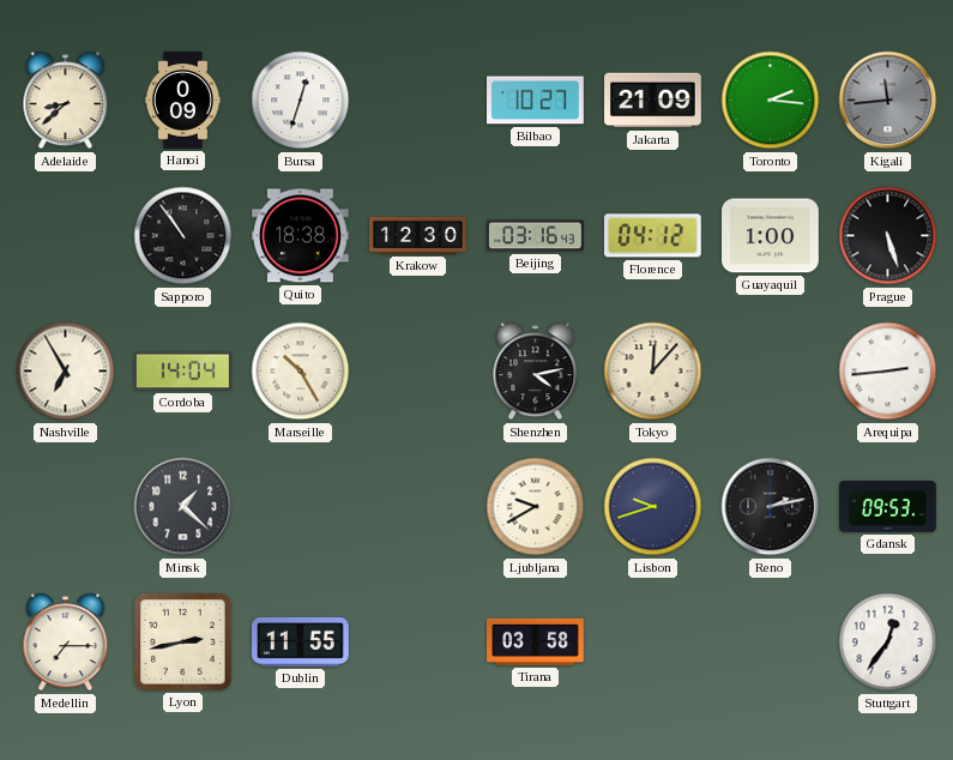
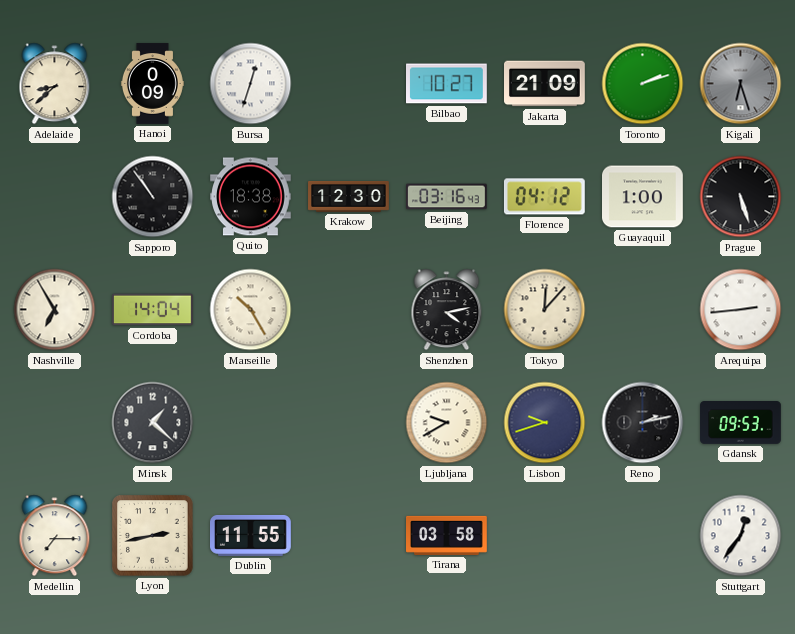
Toronto: 2:16 -> 2:12
Kigali: 11:44 -> 6:27
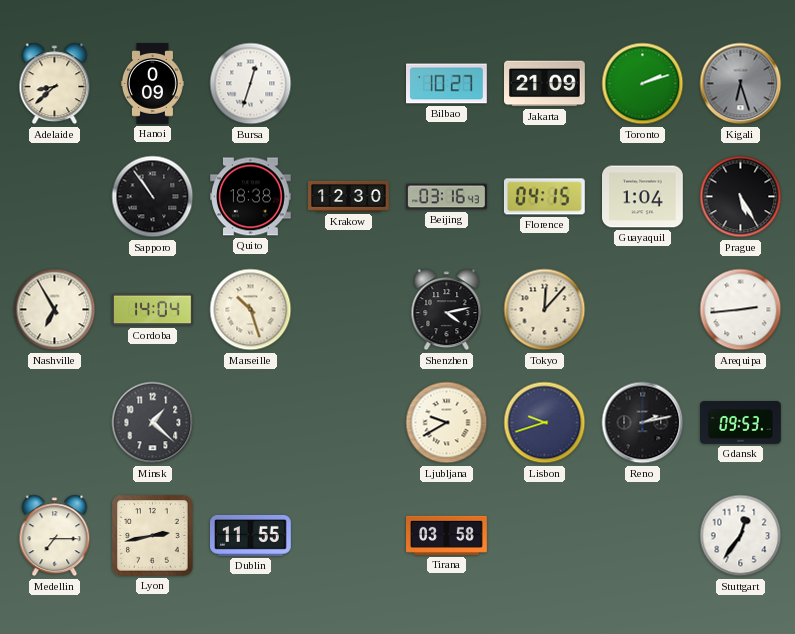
Florence: 04:12 -> 04:15
Guayaquil: 1:00 -> 1:04
Prague: 5:27 -> 5:25
Marseille: 10:25 -> 10:27
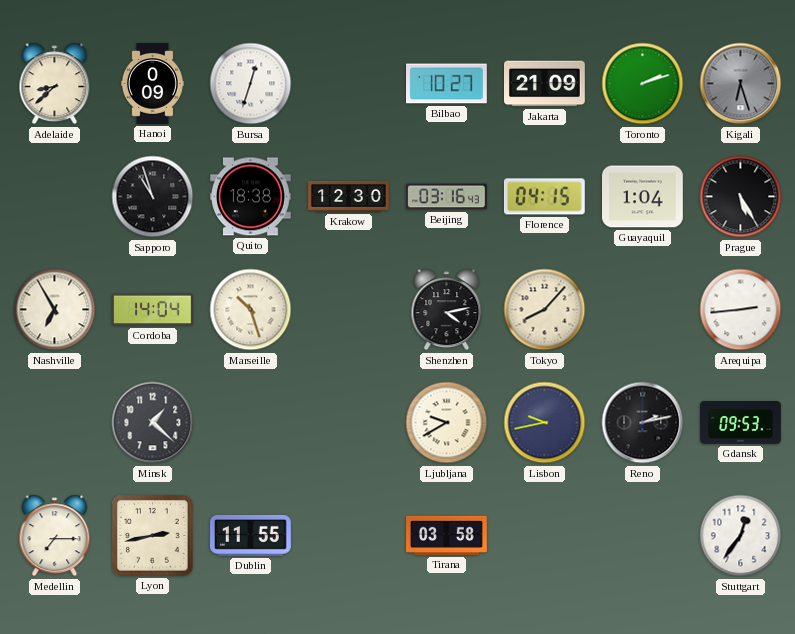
Sapporo: 10:54 -> 10:57
Tokyo: 12:07 -> 8:07
Lisbon: 9:42 -> 9:43
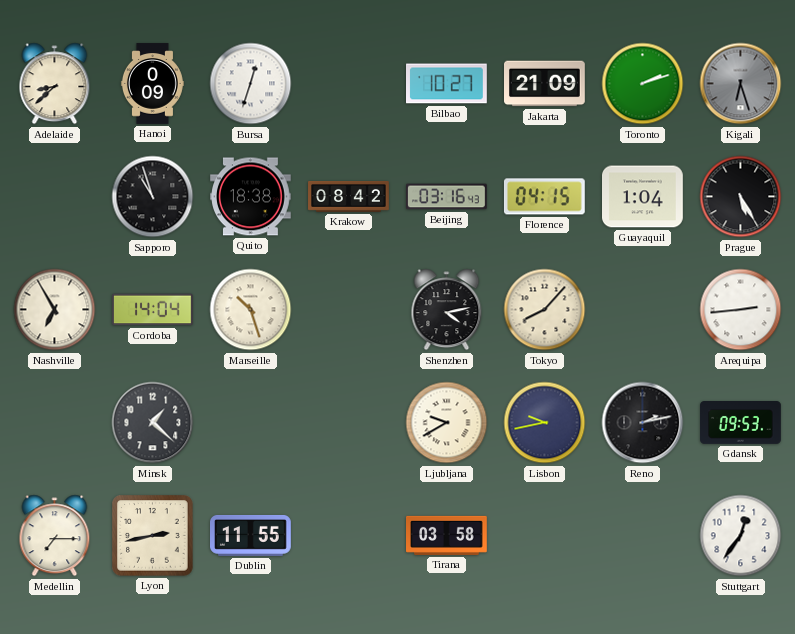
Krakow: 12:30 -> 08:42
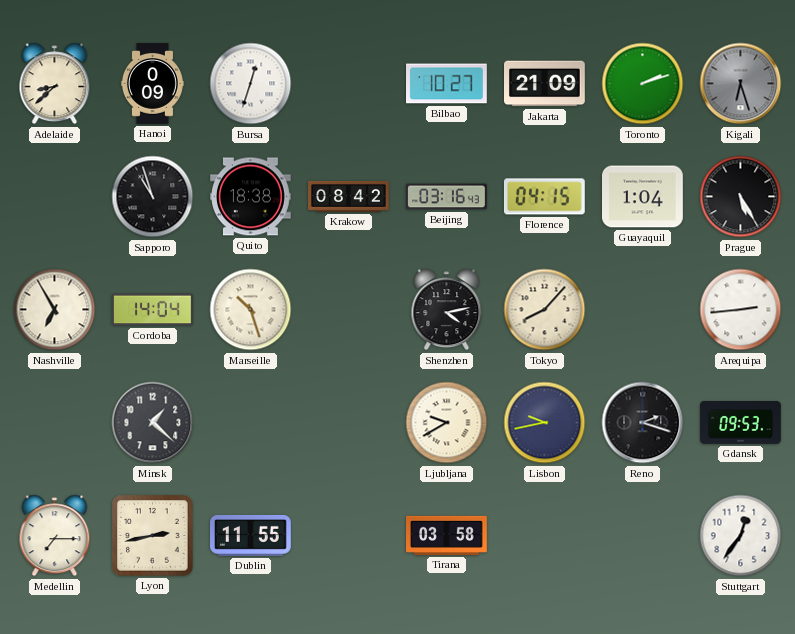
Reno: 2:13 -> 2:18
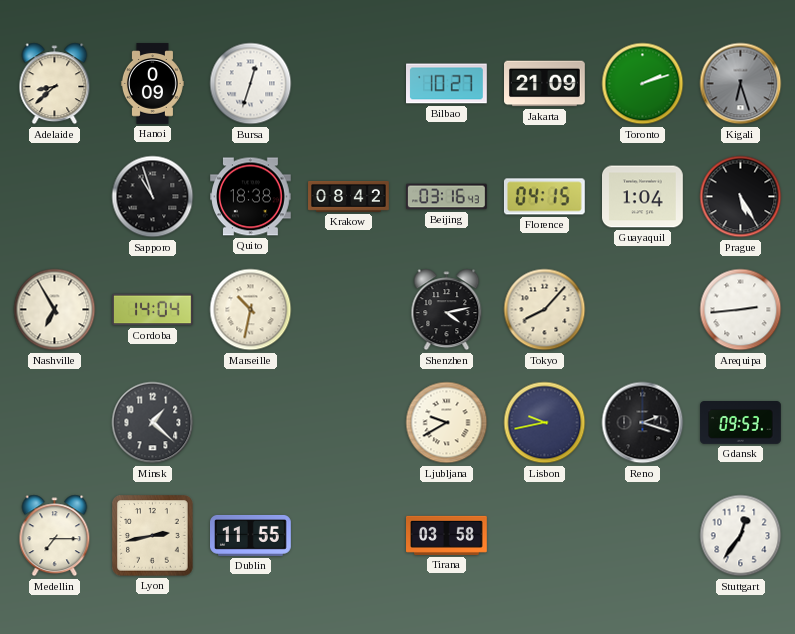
Marseille: 10:27 -> 10:32
